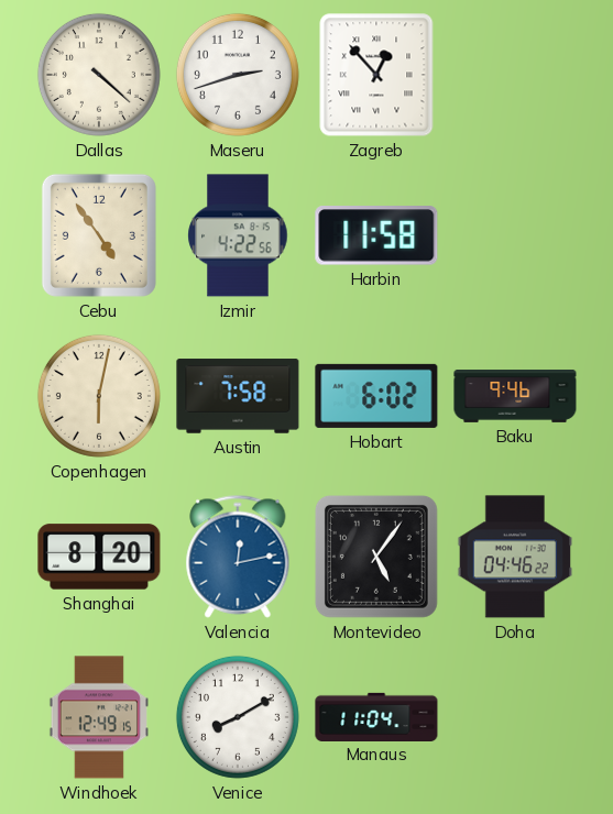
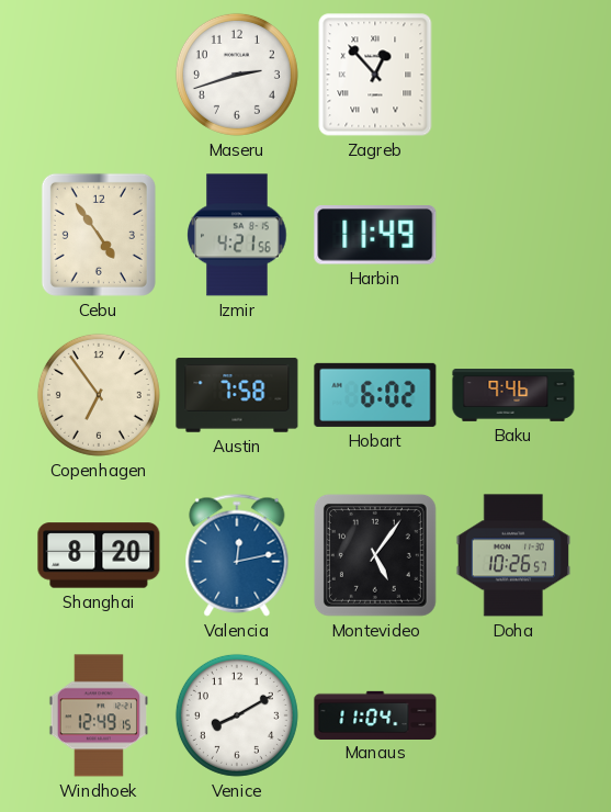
Dallas: 4:22 -> none
Izmir: 4:22 -> 4:21
Harbin: 11:58 -> 11:49
Copenhagen: 6:02 -> 6:54
Doha: 04:46 -> 10:26
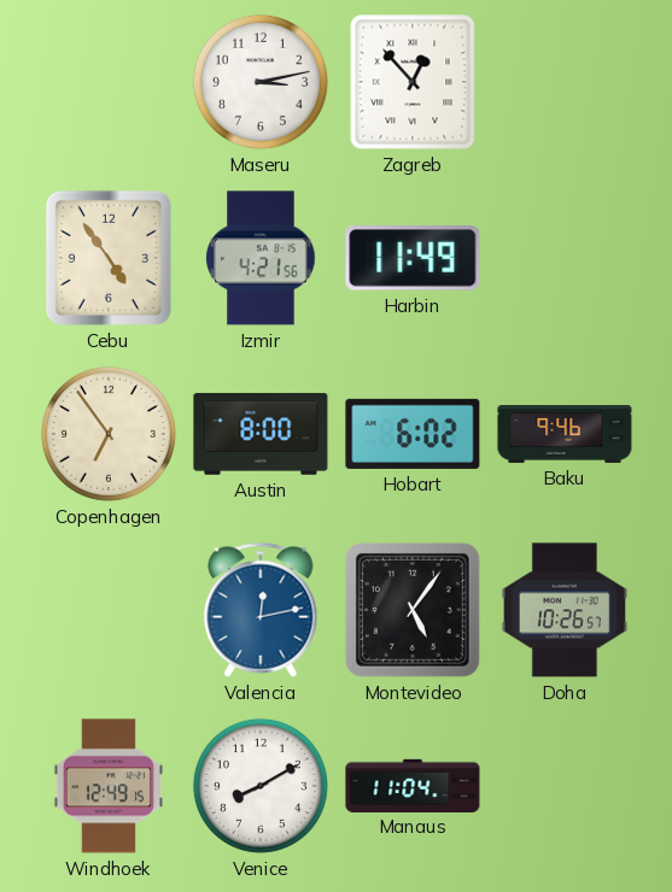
Maseru: 2:42 -> 3:13
Austin: 7:58 -> 8:00
Shanghai: 8:20 -> none
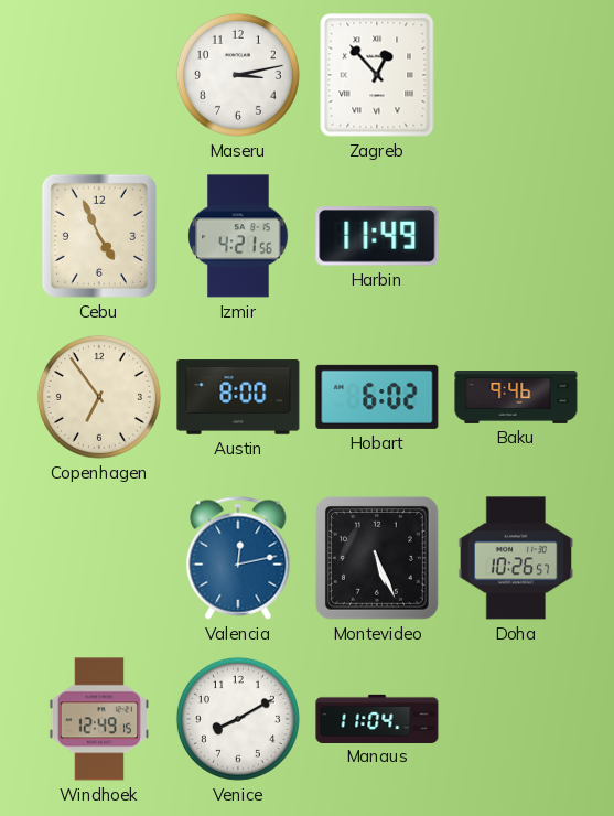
Cebu: 4:54 -> 4:56
Montevideo: 5:06 -> 5:26
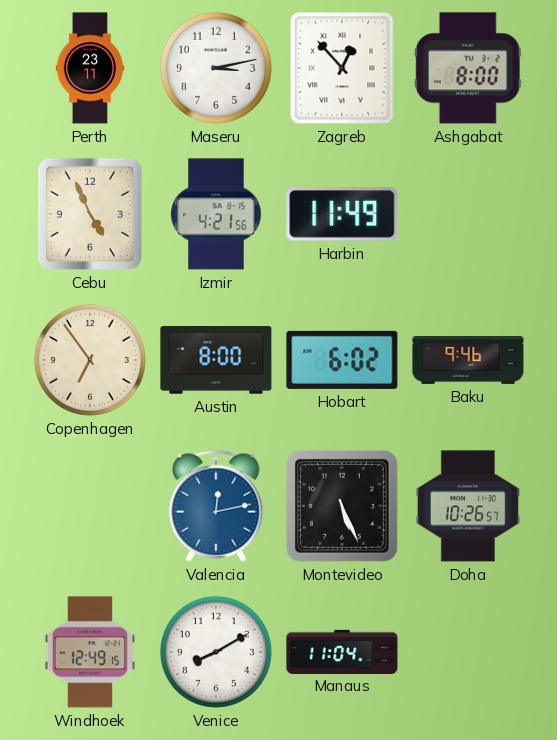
Perth: none -> 23:11
Ashgabat: none -> 8:00
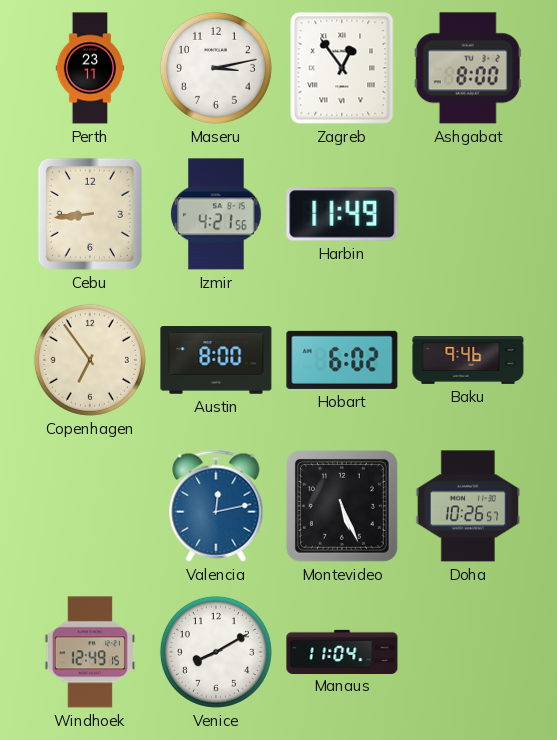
Zagreb: 12:53 -> 12:54
Cebu: 4:56 -> 8:44
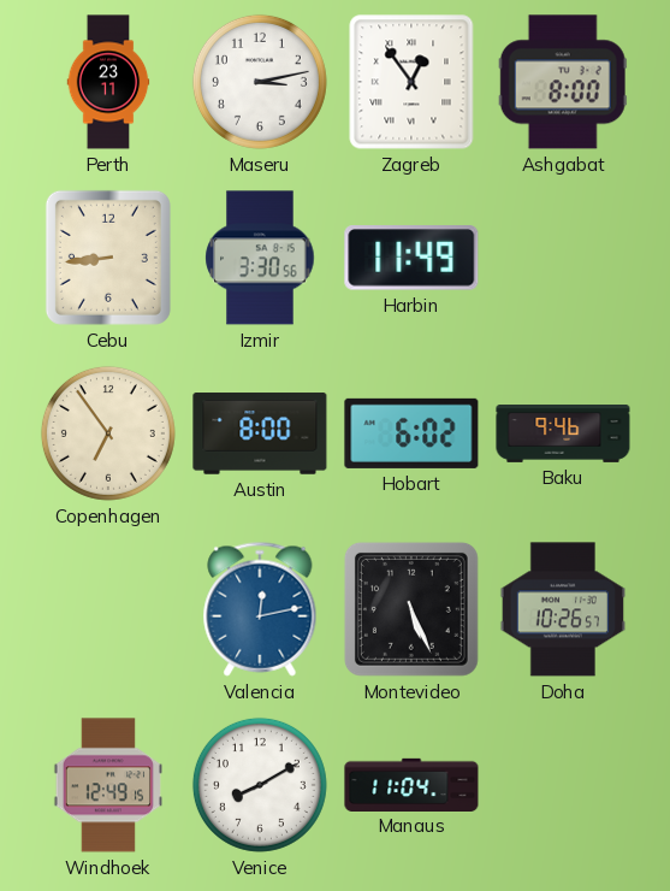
Izmir: 4:21 -> 3:30
